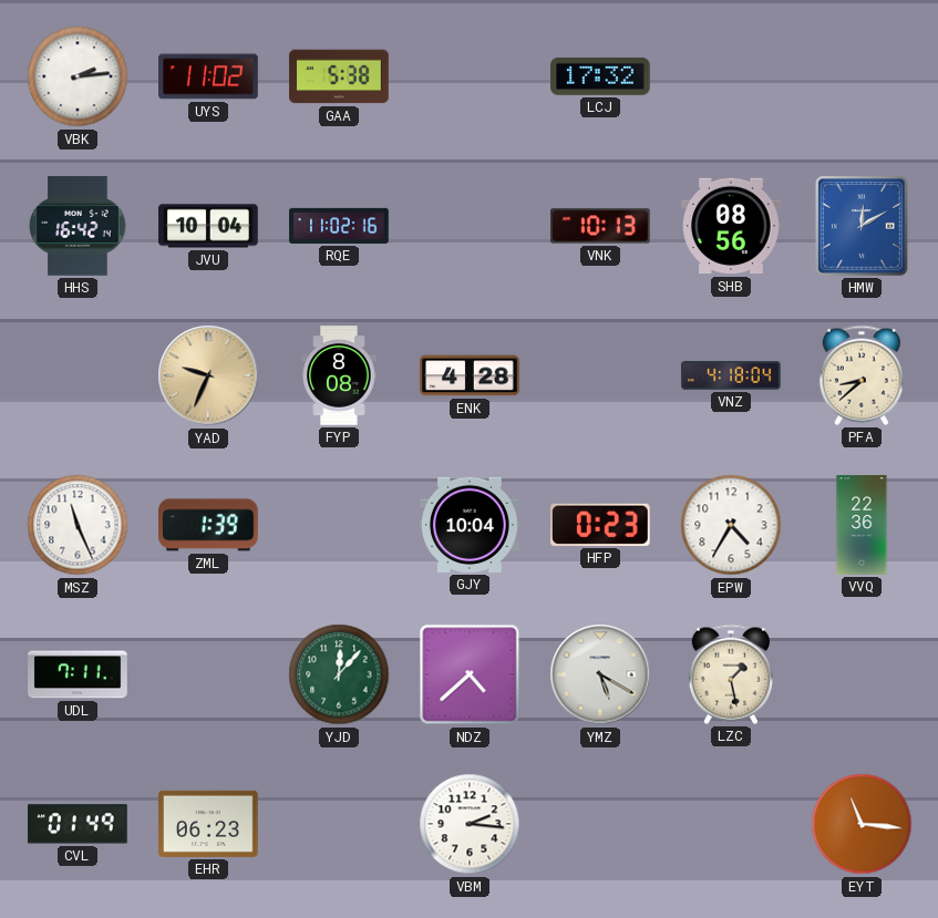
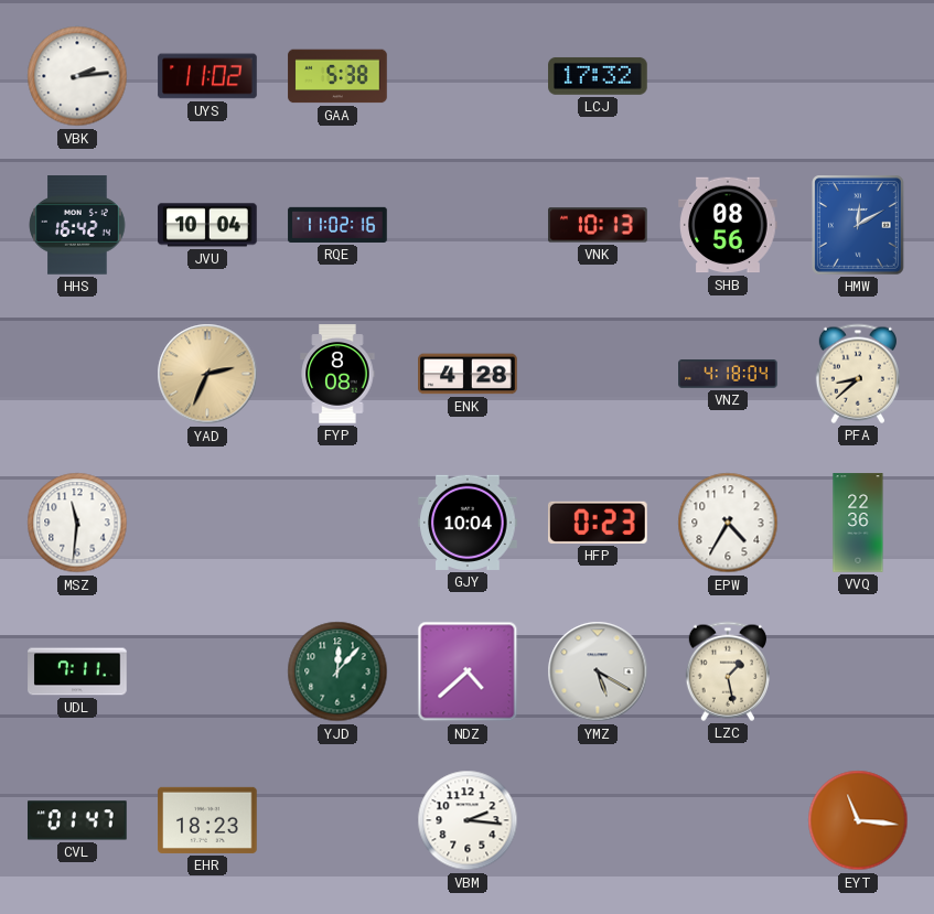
YAD: 9:34 -> 2:34
MSZ: 11:26 -> 11:31
ZML: 1:39 -> none
CVL: 01:49 -> 01:47
EHR: 06:23 -> 18:23
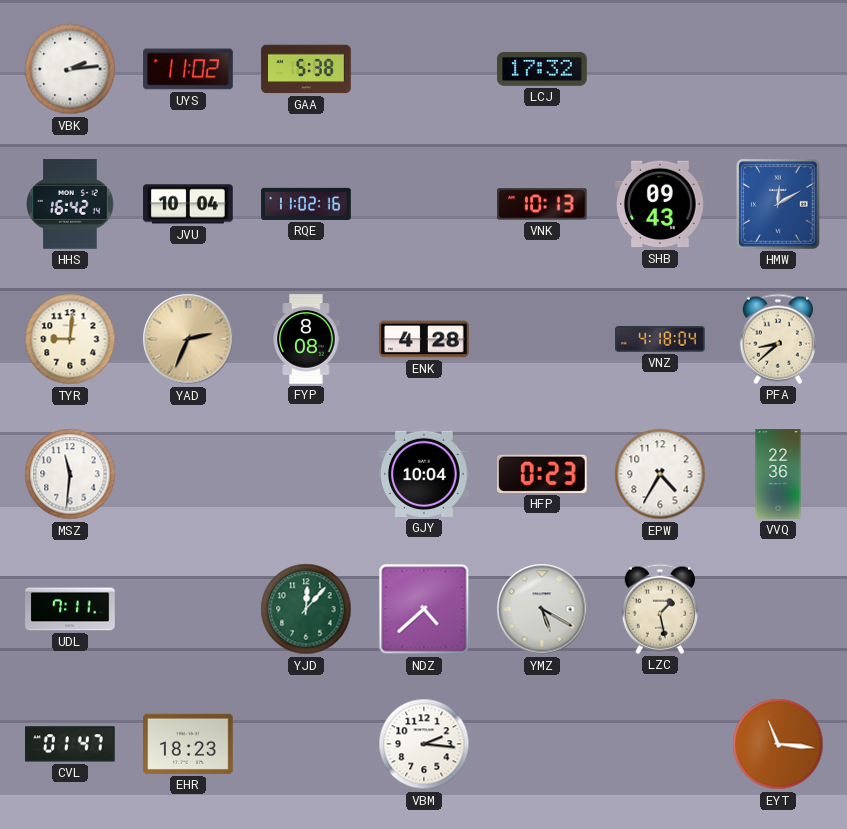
SHB: 08:56 -> 09:43
TYR: none -> 9:01
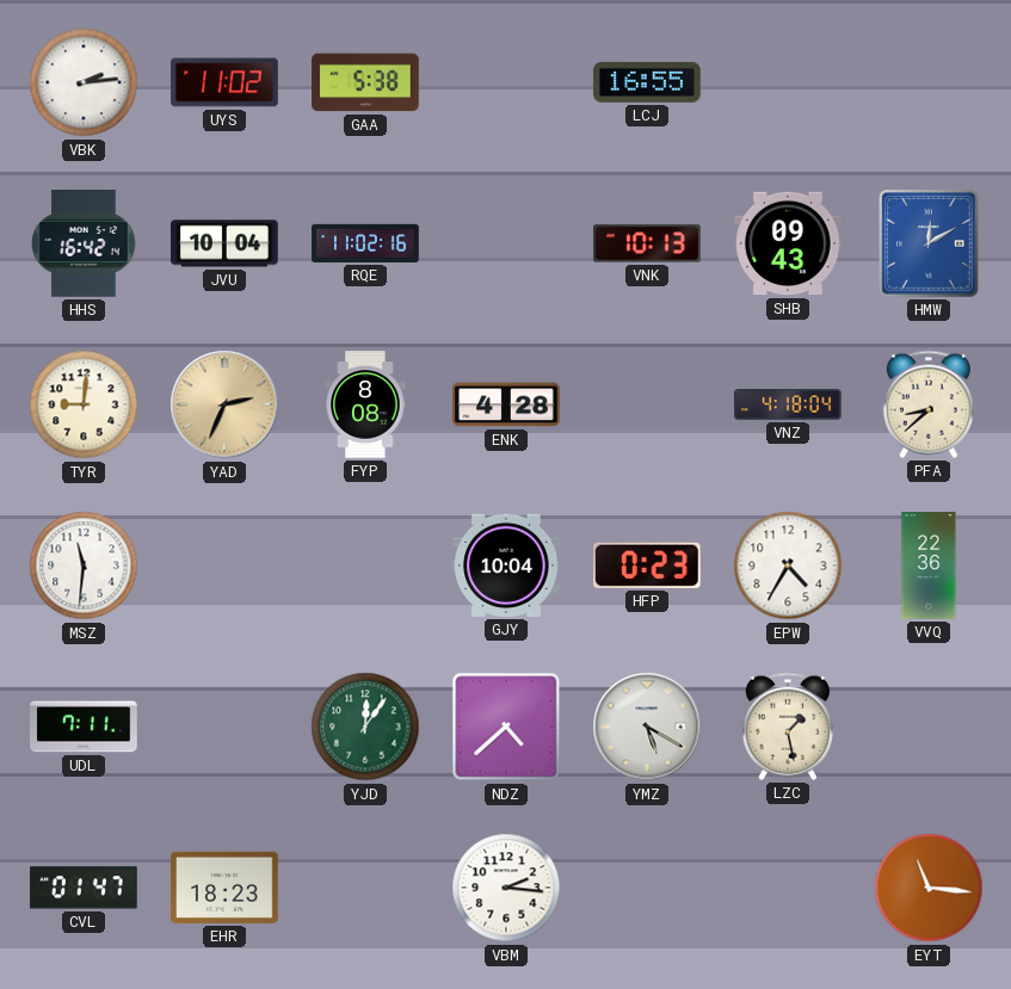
LCJ: 17:32 -> 16:55
YJD: 12:07 -> 12:06
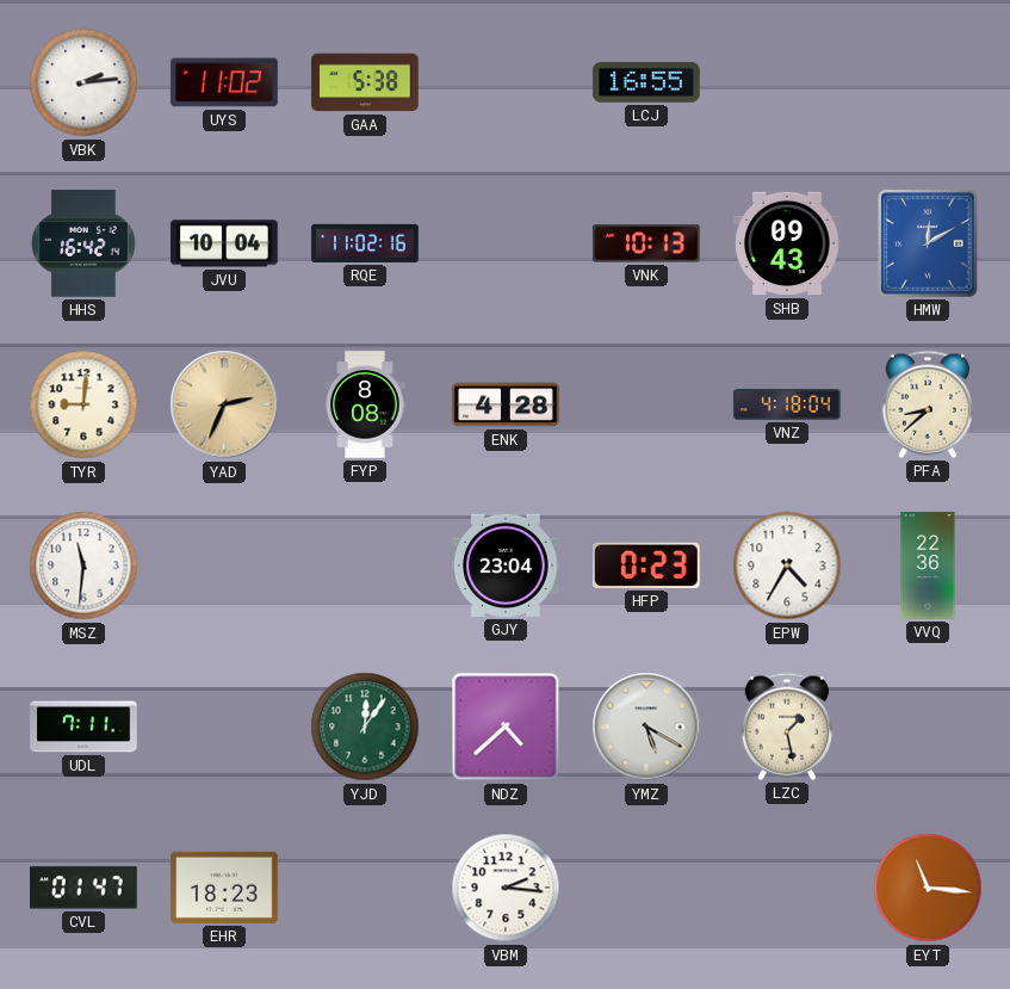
GJY: 10:04 -> 23:04
